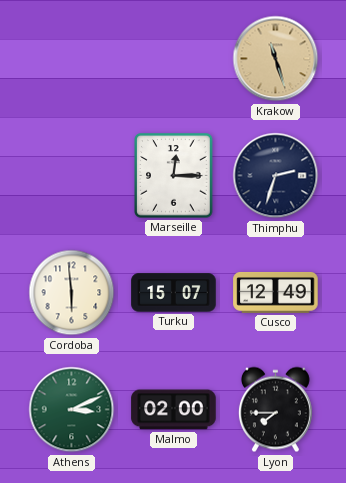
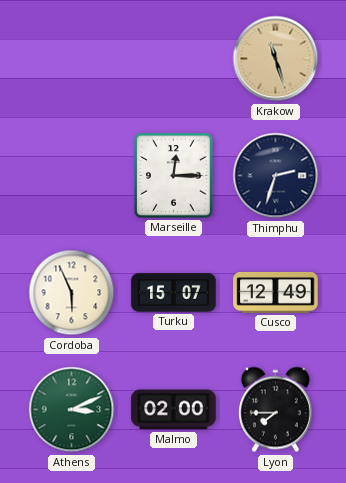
Cordoba: 5:59 -> 5:56
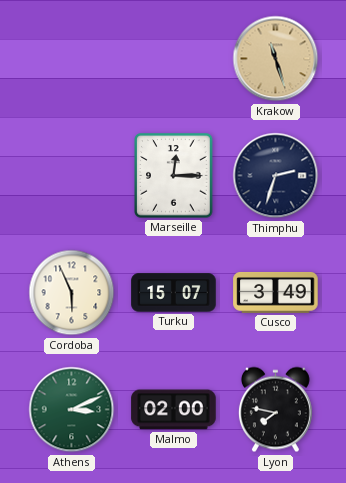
Cusco: 12:49 -> 3:49
Lyon: 7:45 -> 7:47
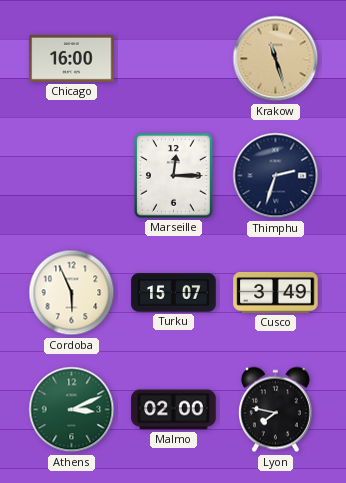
Chicago: none -> 16:00
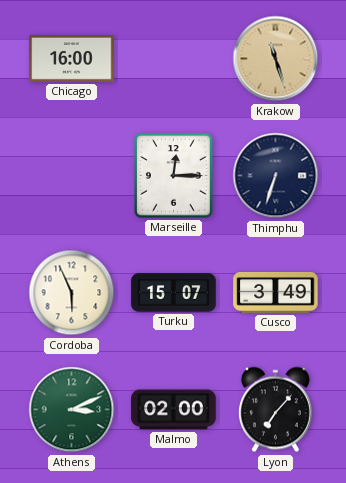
Thimphu: 2:33 -> 6:33
Lyon: 7:47 -> 7:07
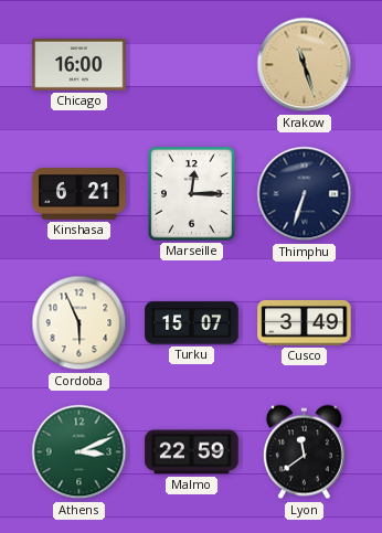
Kinshasa: none -> 6:21
Malmo: 02:00 -> 22:59
Lyon: 7:07 -> 11:39
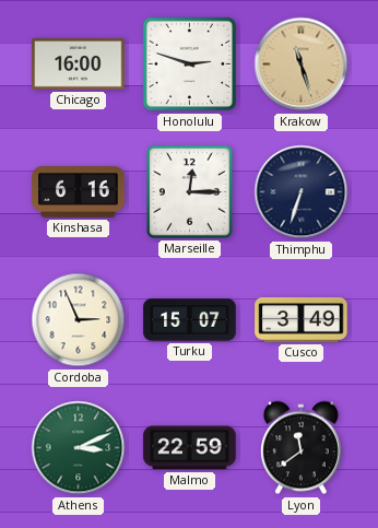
Honolulu: none -> 2:48
Kinshasa: 6:21 -> 6:16
Cordoba: 5:56 -> 2:56
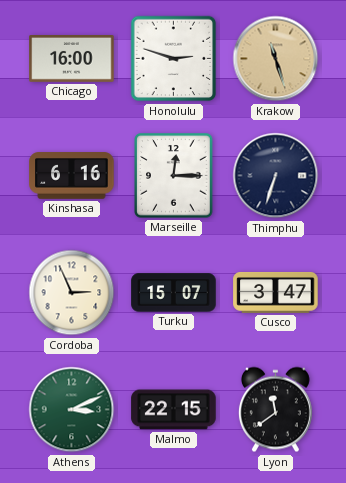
Cusco: 3:49 -> 3:47
Malmo: 22:59 -> 22:15
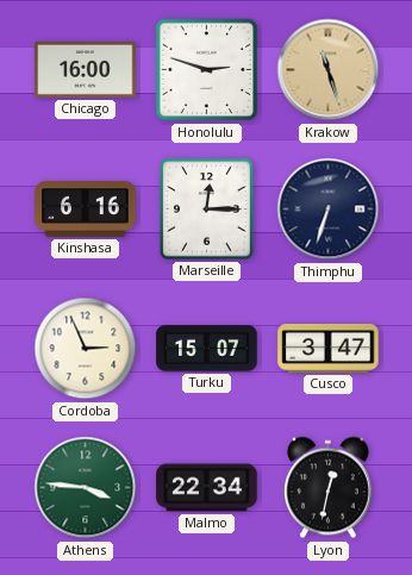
Athens: 3:11 -> 3:46
Malmo: 22:15 -> 22:34
Lyon: 11:39 -> 12:32
